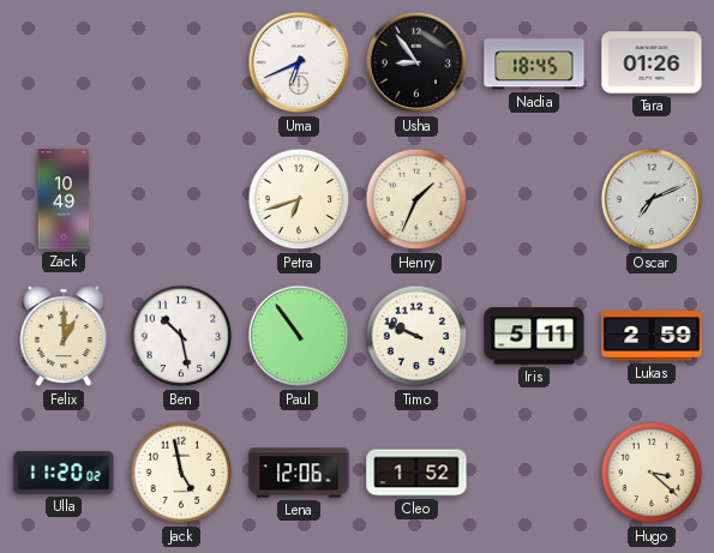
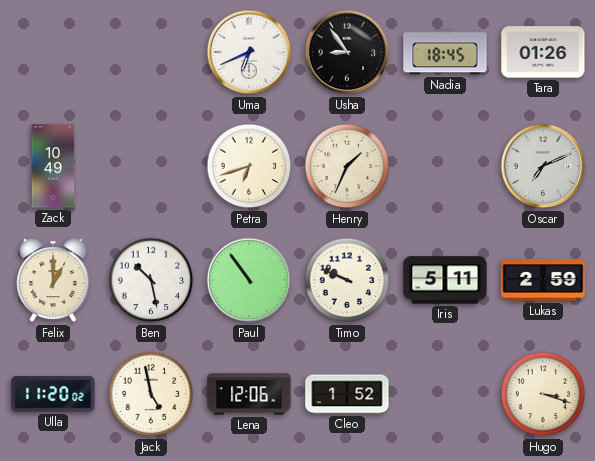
Hugo: 3:22 -> 3:18
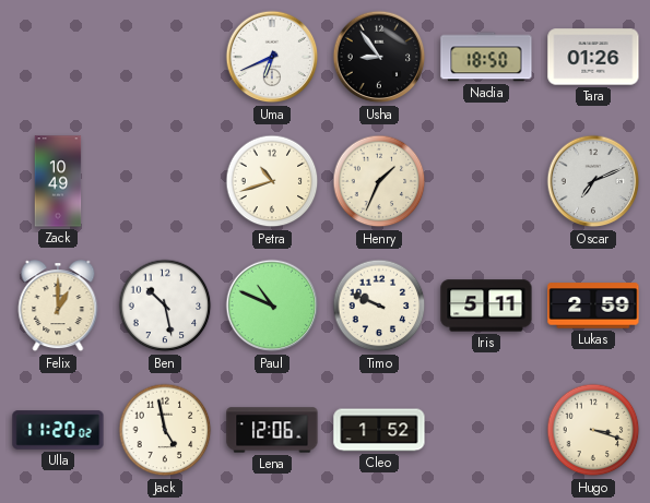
Nadia: 18:45 -> 18:50
Petra: 6:42 -> 10:42
Paul: 10:54 -> 10:49
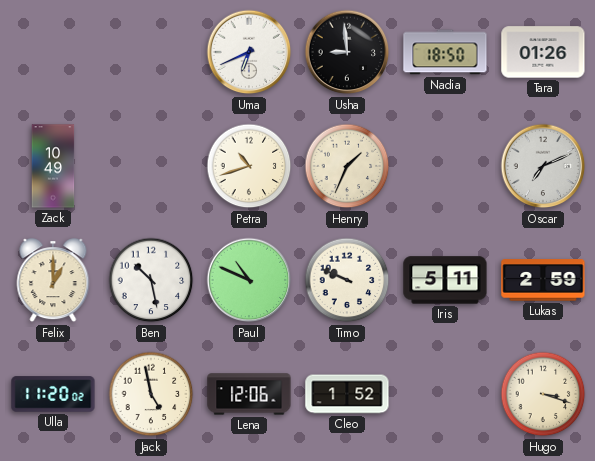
Usha: 8:54 -> 8:59
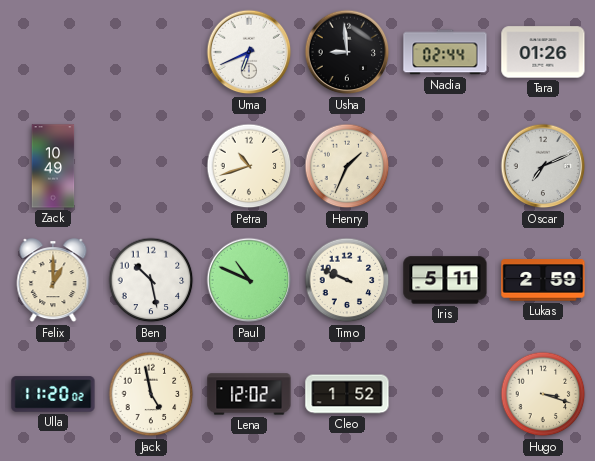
Nadia: 18:50 -> 02:44
Lena: 12:06 -> 12:02
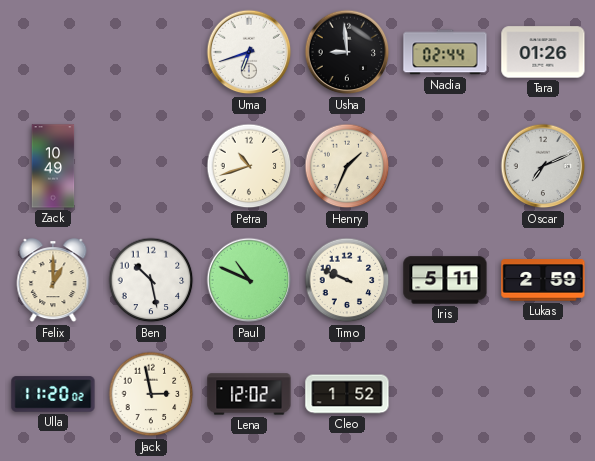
Uma: 6:41 -> 6:42
Jack: 4:58 -> 2:58
Hugo: 3:18 -> none
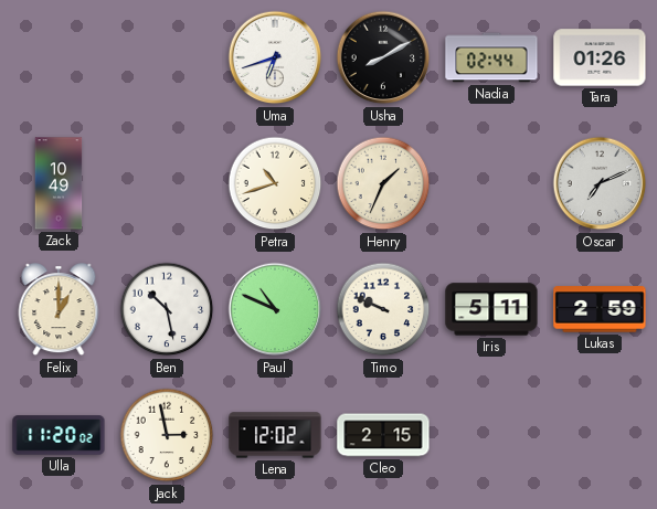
Usha: 8:59 -> 8:10
Cleo: 1:52 -> 2:15
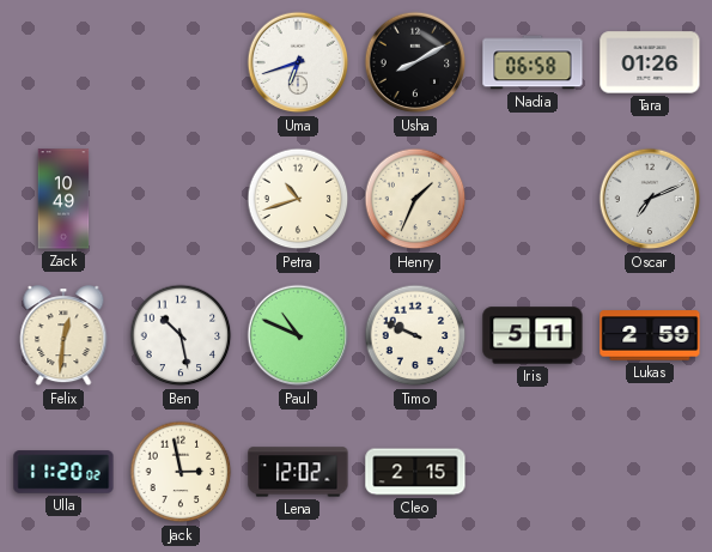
Nadia: 02:44 -> 06:58
Felix: 1:00 -> 12:31
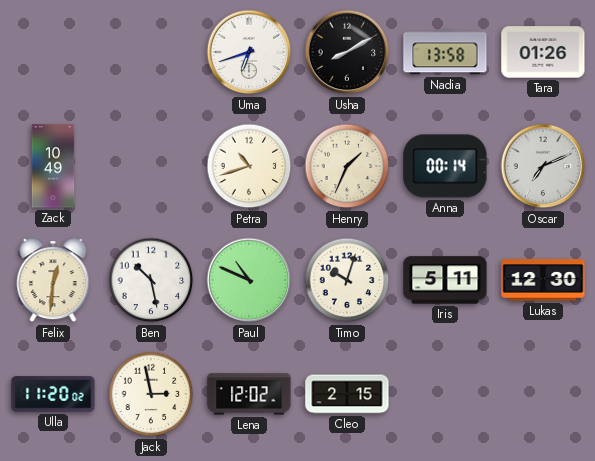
Nadia: 06:58 -> 13:58
Anna: none -> 00:14
Timo: 9:49 -> 10:03
Lukas: 2:59 -> 12:30
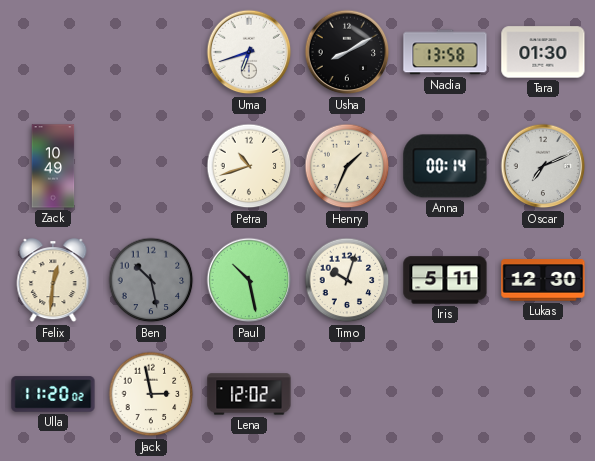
Tara: 01:26 -> 01:30
Ben dial: white -> grey
Paul: 10:49 -> 10:28
Cleo: 2:15 -> none
